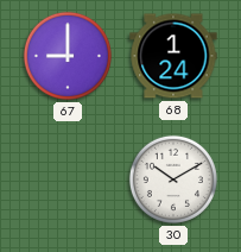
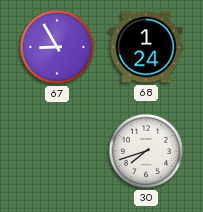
67: 9:00 -> 8:55
30: 10:10 -> 7:42
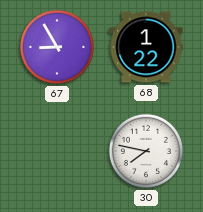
68: 1:24 -> 1:22
30: 7:42 -> 7:47
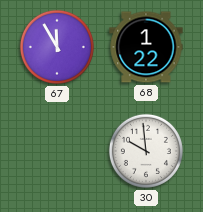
67: 8:55 -> 11:55
30: 7:47 -> 9:59
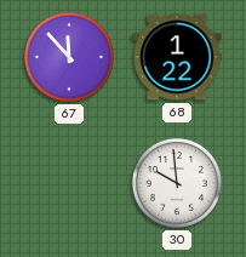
67: 11:55 -> 11:53
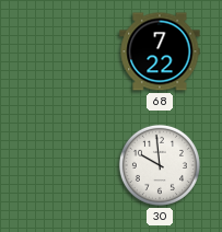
67: 11:53 -> none
68: 1:22 -> 7:22
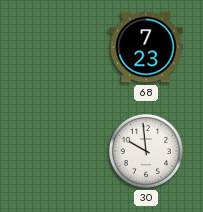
68: 7:22 -> 7:23
